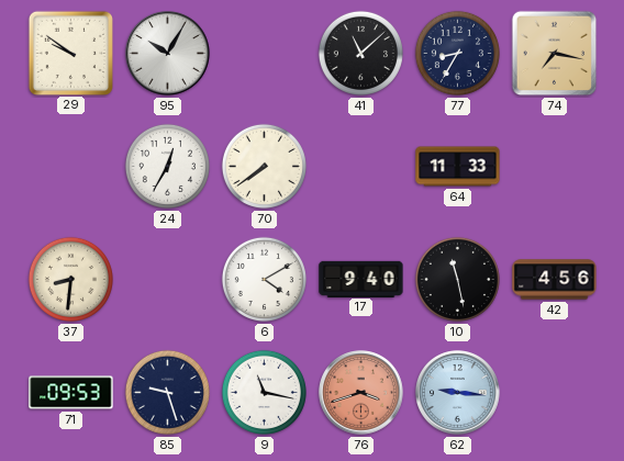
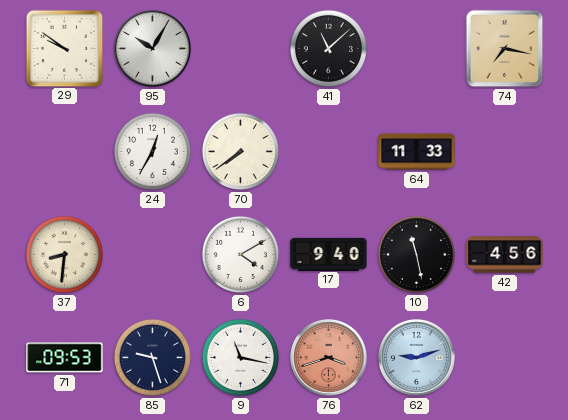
77: 8:35 -> none
62: 9:16 -> 9:12
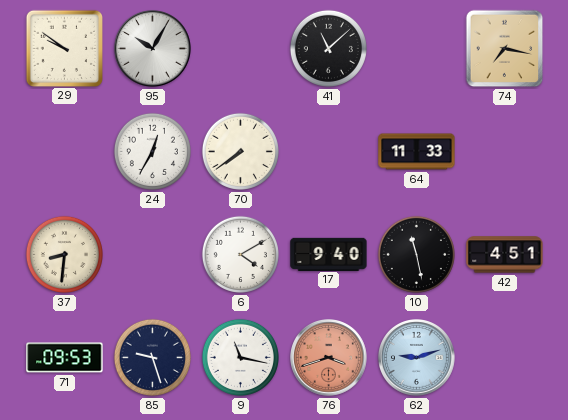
42: 4:56 -> 4:51
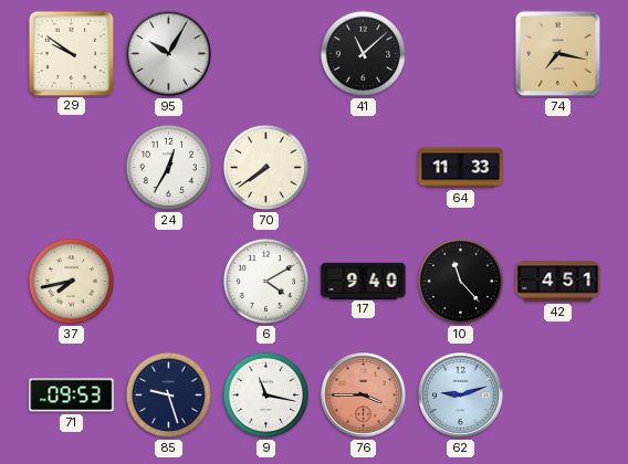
37: 8:31 -> 7:43
10: 11:28 -> 11:23
76: 3:42 -> 3:45
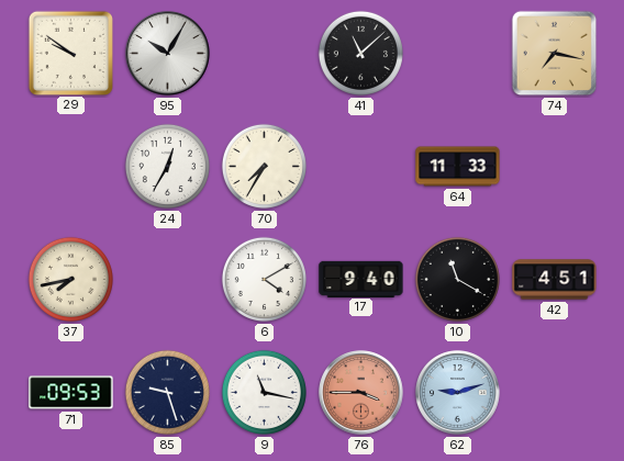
70: 7:39 -> 7:35
10: 11:23 -> 11:20
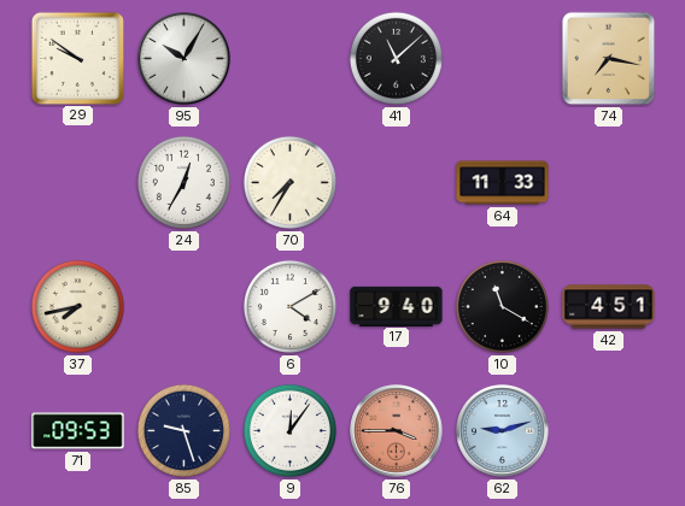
9: 11:17 -> 12:06
